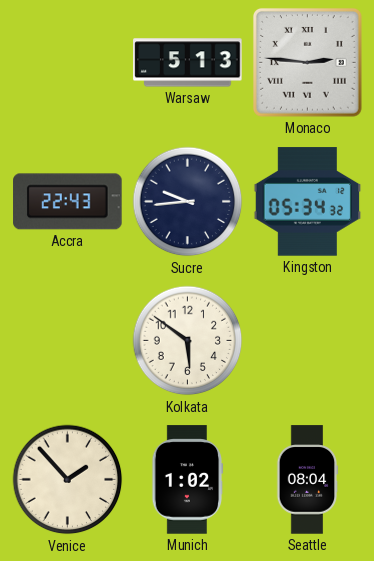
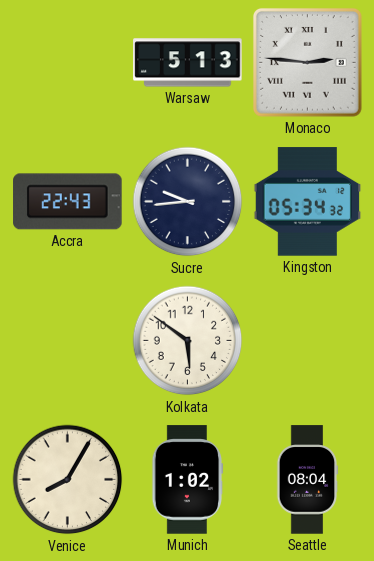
Venice: 1:53 -> 8:05
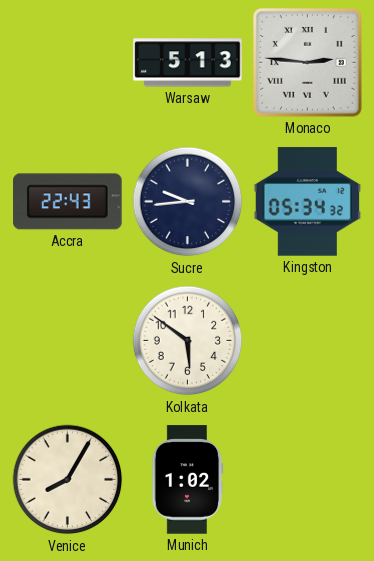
Seattle: 08:04 -> none
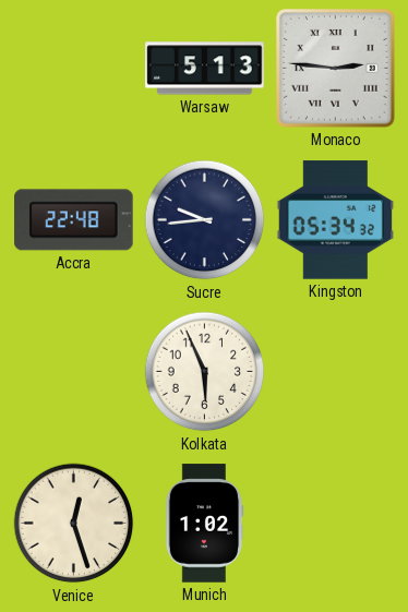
Accra: 22:43 -> 22:48
Kolkata: 5:51 -> 5:56
Venice: 8:05 -> 12:27
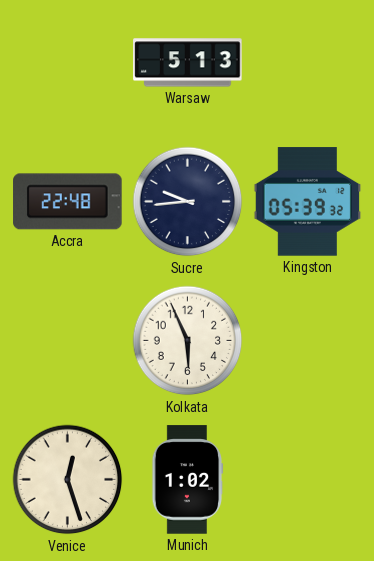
Monaco: 2:46 -> none
Kingston: 05:34 -> 05:39
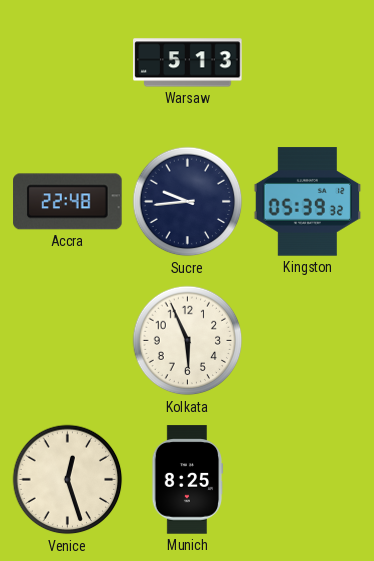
Munich: 1:02 -> 8:25
